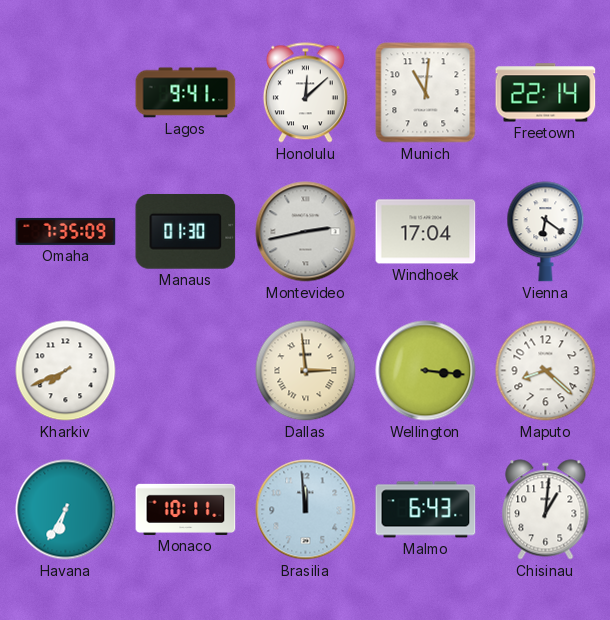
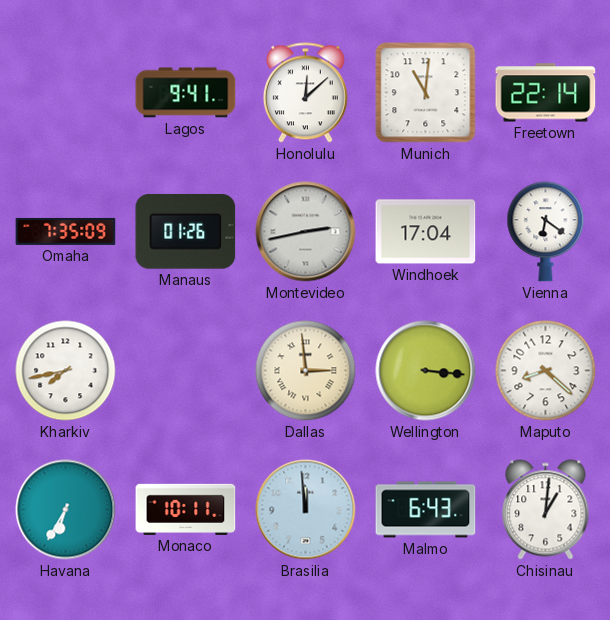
Manaus: 01:30 -> 01:26
Kharkiv: 7:41 -> 7:43
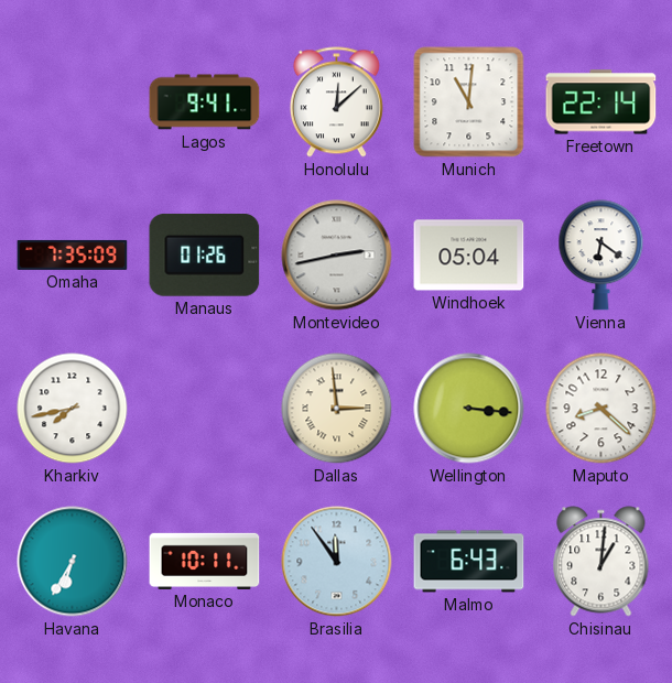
Windhoek: 17:04 -> 05:04
Brasilia: 11:59 -> 11:54
